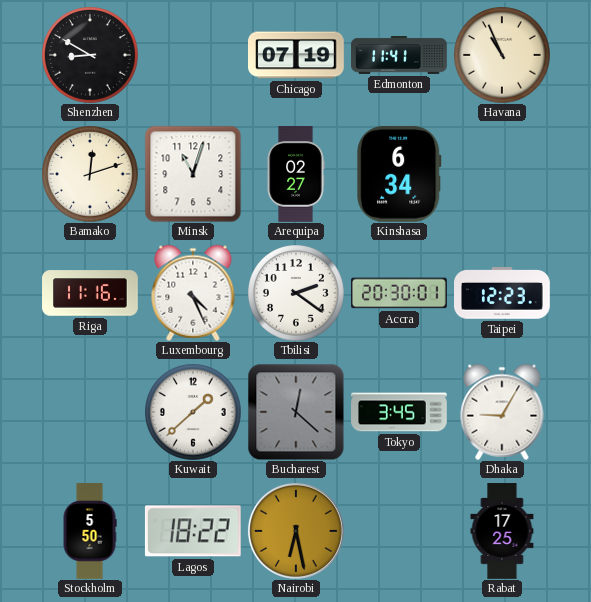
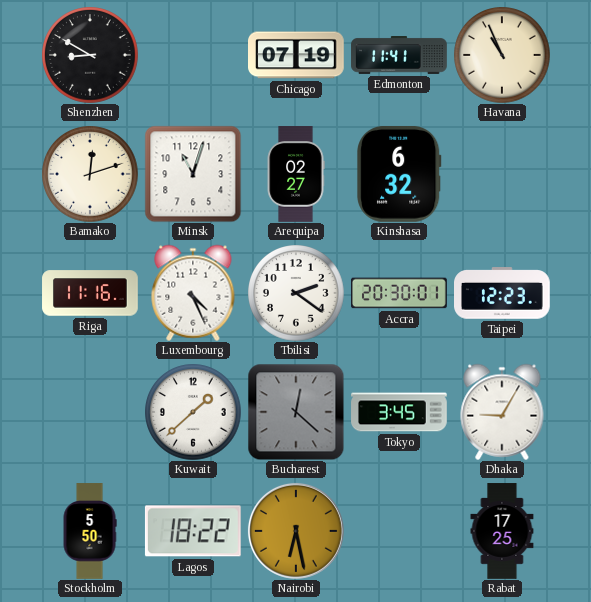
Kinshasa: 6:34 -> 6:32
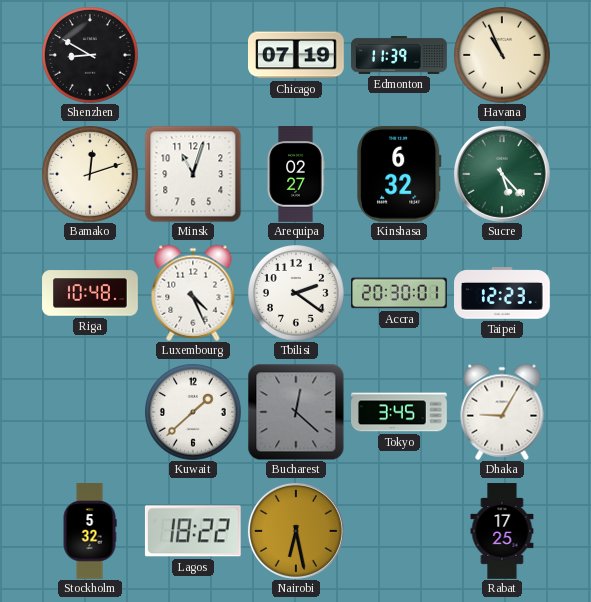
Edmonton: 11:41 -> 11:39
Sucre: none -> 5:23
Riga: 11:16 -> 10:48
Stockholm: 5:50 -> 5:32
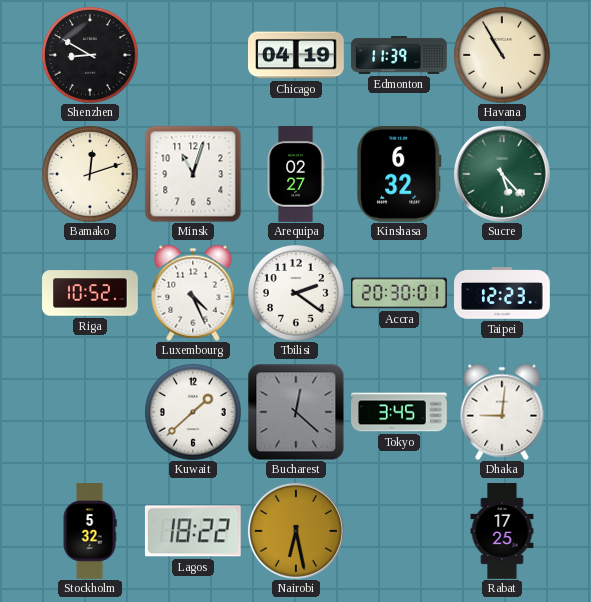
Chicago: 07:19 -> 04:19
Havana: 10:56 -> 10:55
Riga: 10:48 -> 10:52
Dhaka: 9:05 -> 9:01
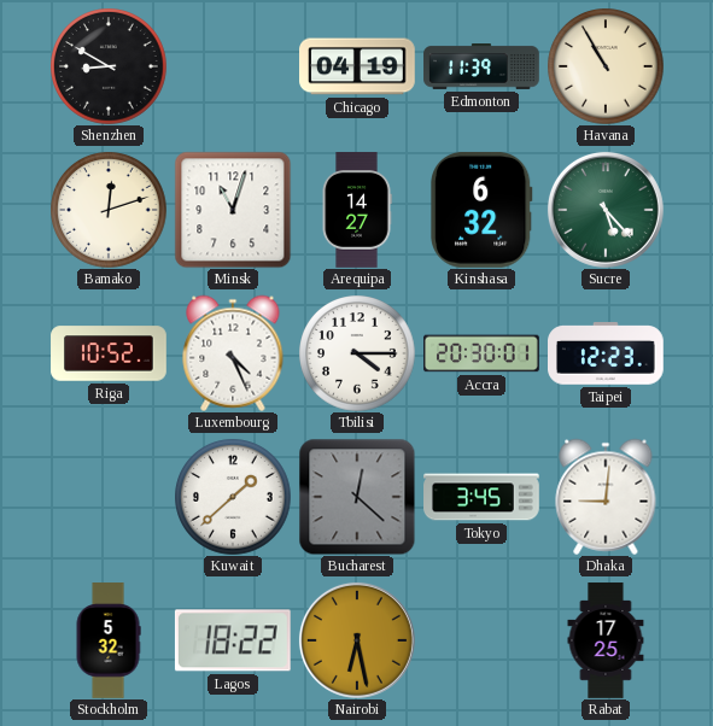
Arequipa: 02:27 -> 14:27
Tbilisi: 2:21 -> 4:15
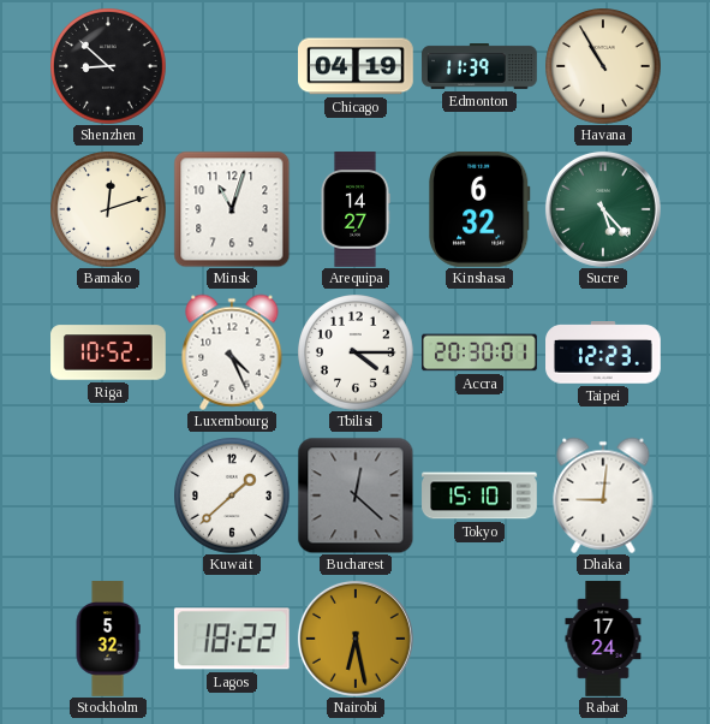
Shenzhen: 8:50 -> 8:52
Tokyo: 3:45 -> 15:10
Rabat: 17:25 -> 17:24
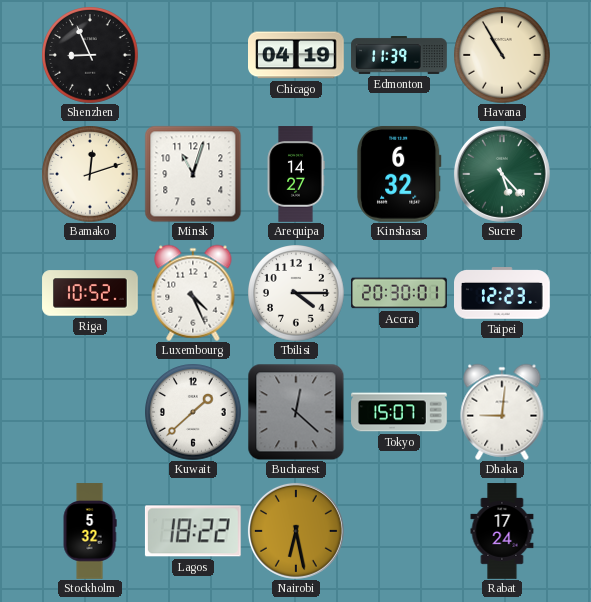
Shenzhen: 8:52 -> 8:56
Tokyo: 15:10 -> 15:07
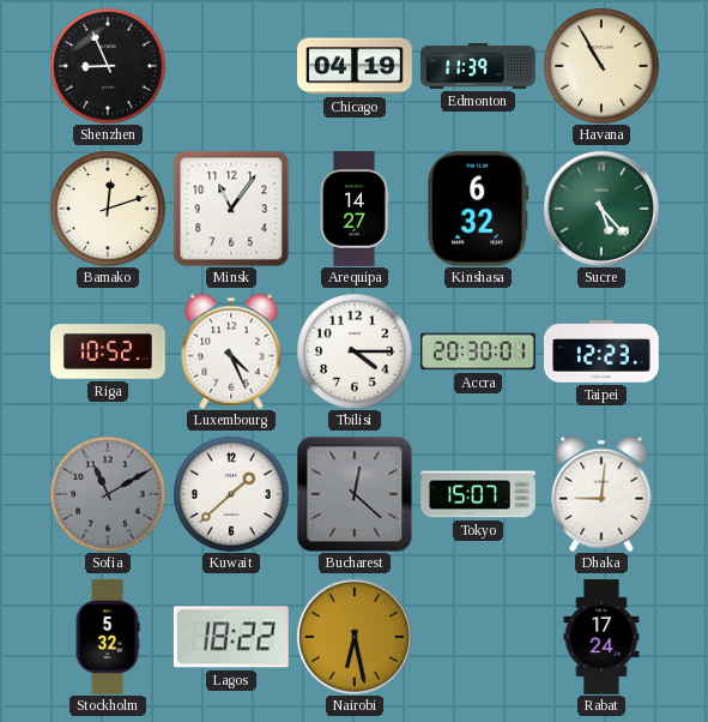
Minsk: 11:03 -> 11:06
Sofia: none -> 11:10
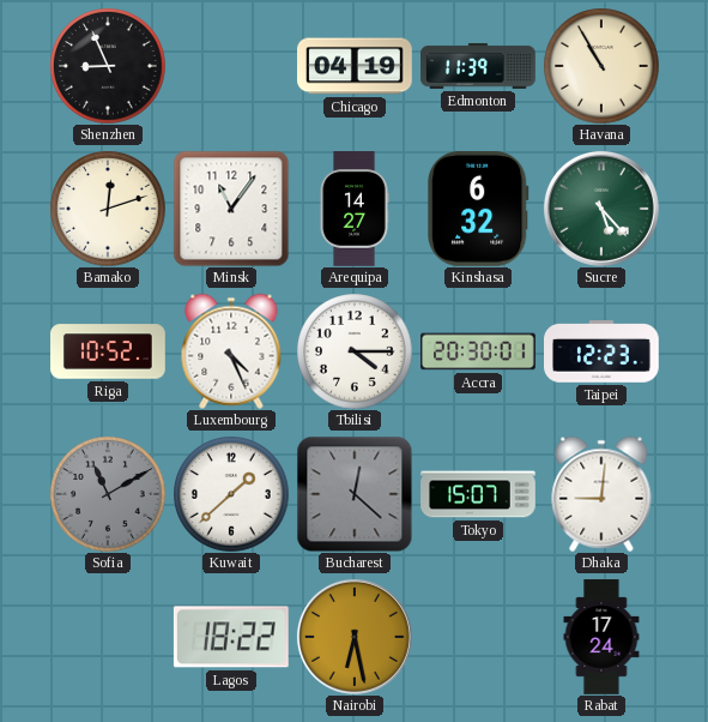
Stockholm: 5:32 -> none
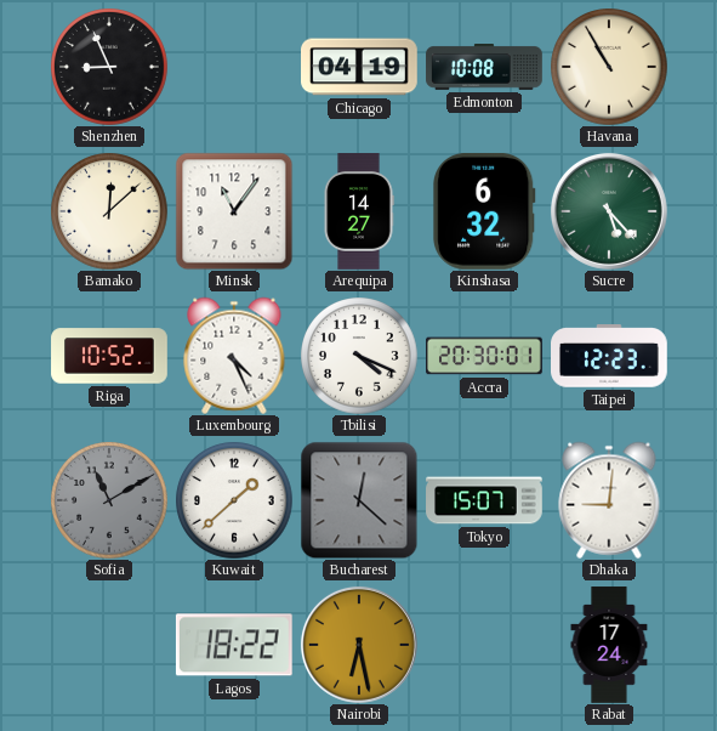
Edmonton: 11:39 -> 10:08
Bamako: 12:12 -> 12:08
Tbilisi: 4:15 -> 4:19
